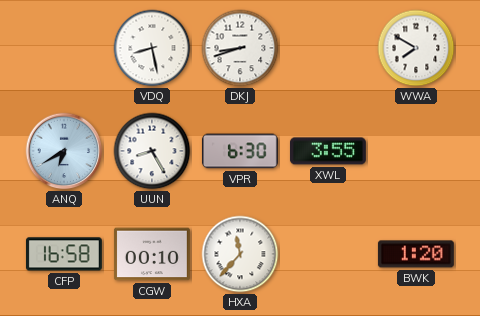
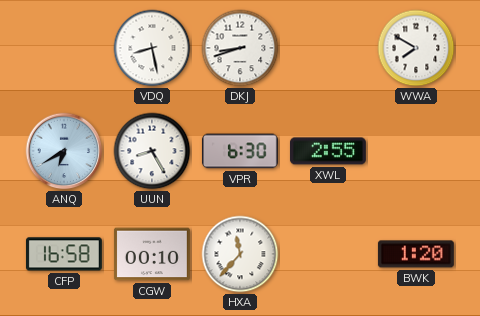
XWL: 3:55 -> 2:55
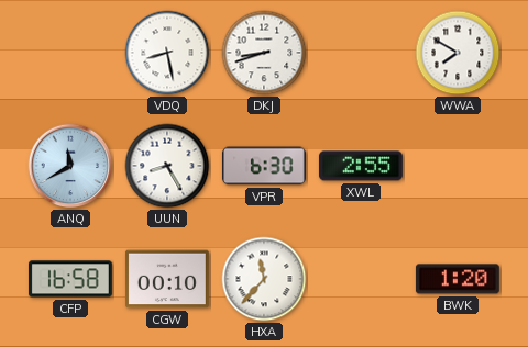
ANQ: 6:40 -> 11:40
